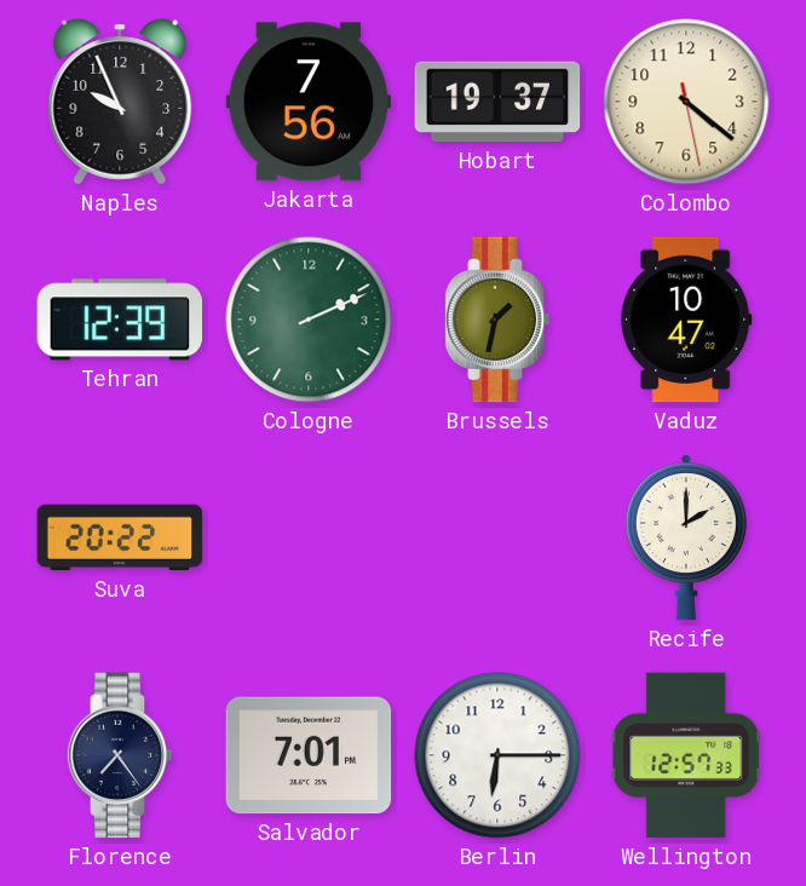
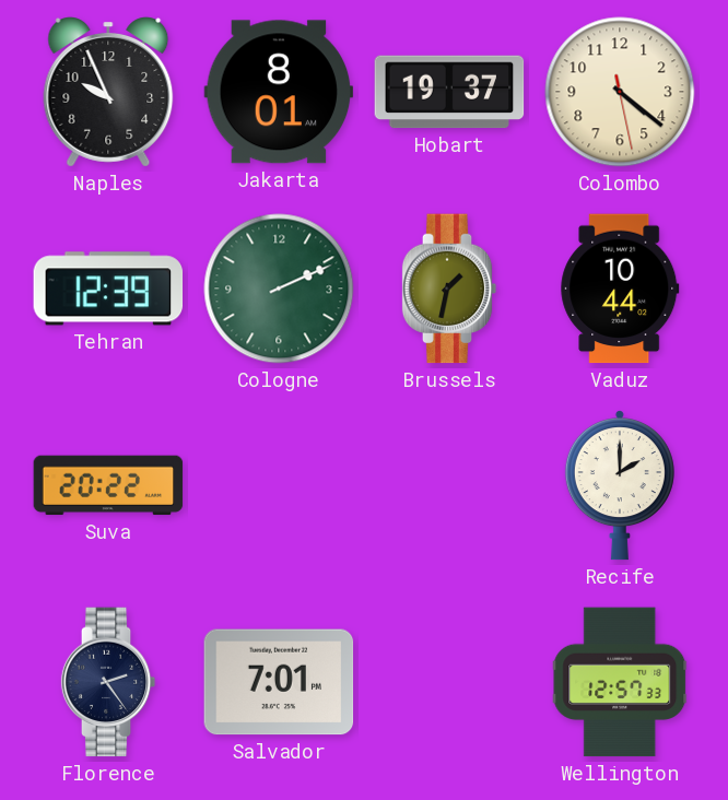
Jakarta: 7:56 -> 8:01
Vaduz: 10:47 -> 10:44
Florence: 7:24 -> 2:24
Berlin: 6:15 -> none
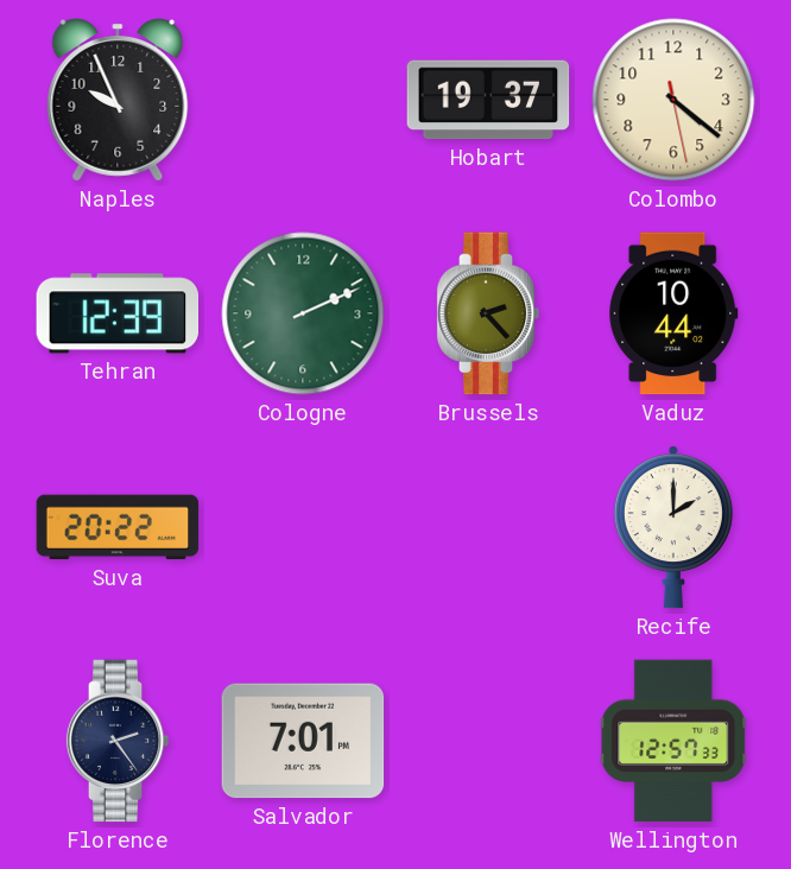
Jakarta: 8:01 -> none
Brussels: 1:32 -> 2:23
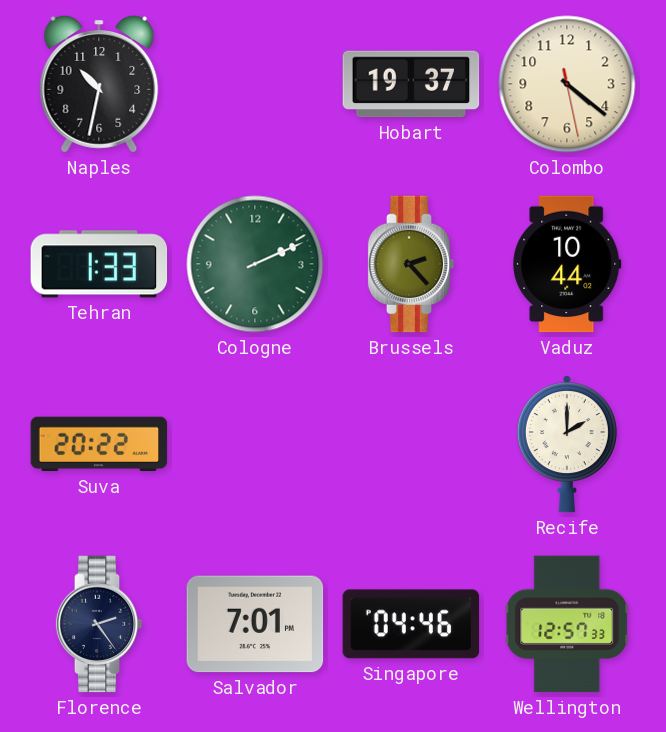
Naples: 9:56 -> 10:32
Tehran: 12:39 -> 1:33
Singapore: none -> 04:46
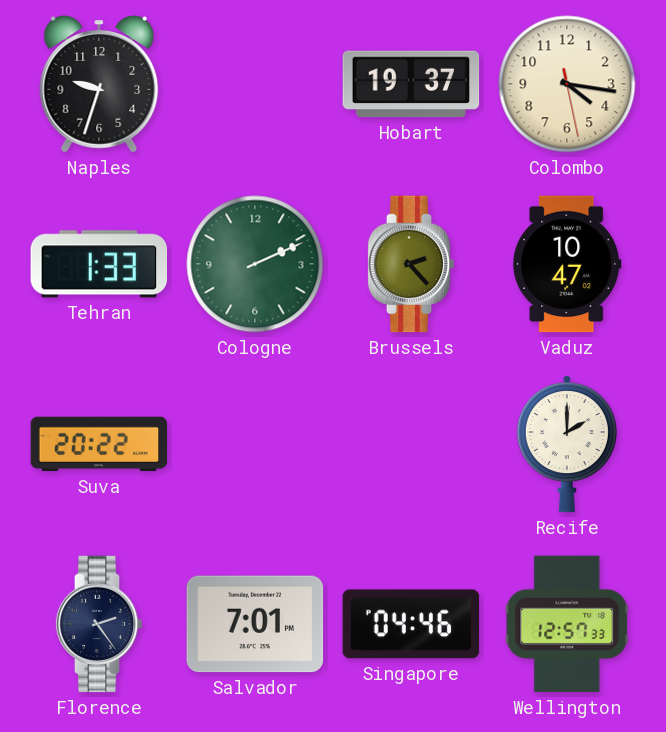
Naples: 10:32 -> 9:33
Colombo: 4:21 -> 4:16
Vaduz: 10:44 -> 10:47
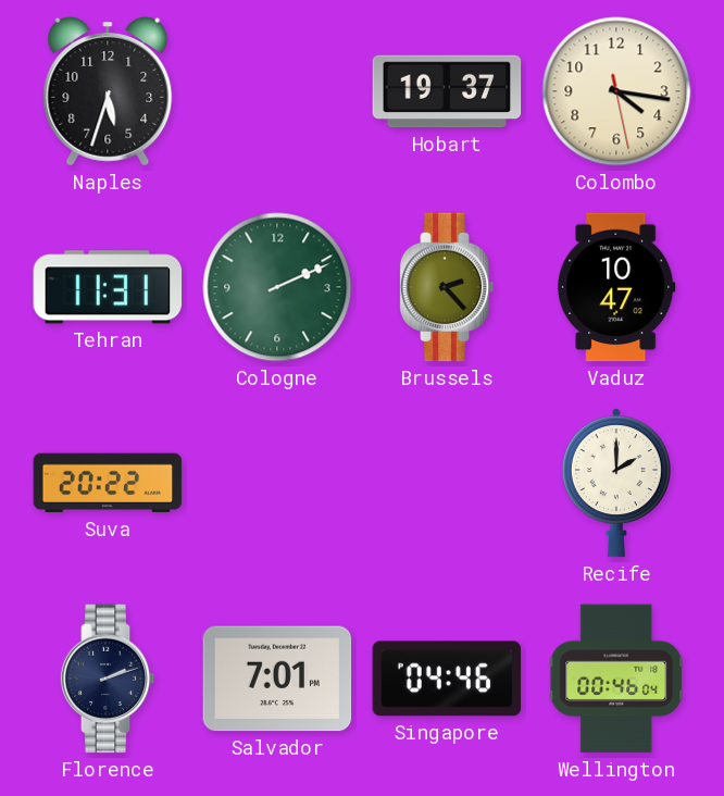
Naples: 9:33 -> 5:33
Tehran: 1:33 -> 11:31
Florence: 2:24 -> 2:12
Wellington: 12:57 -> 00:46
